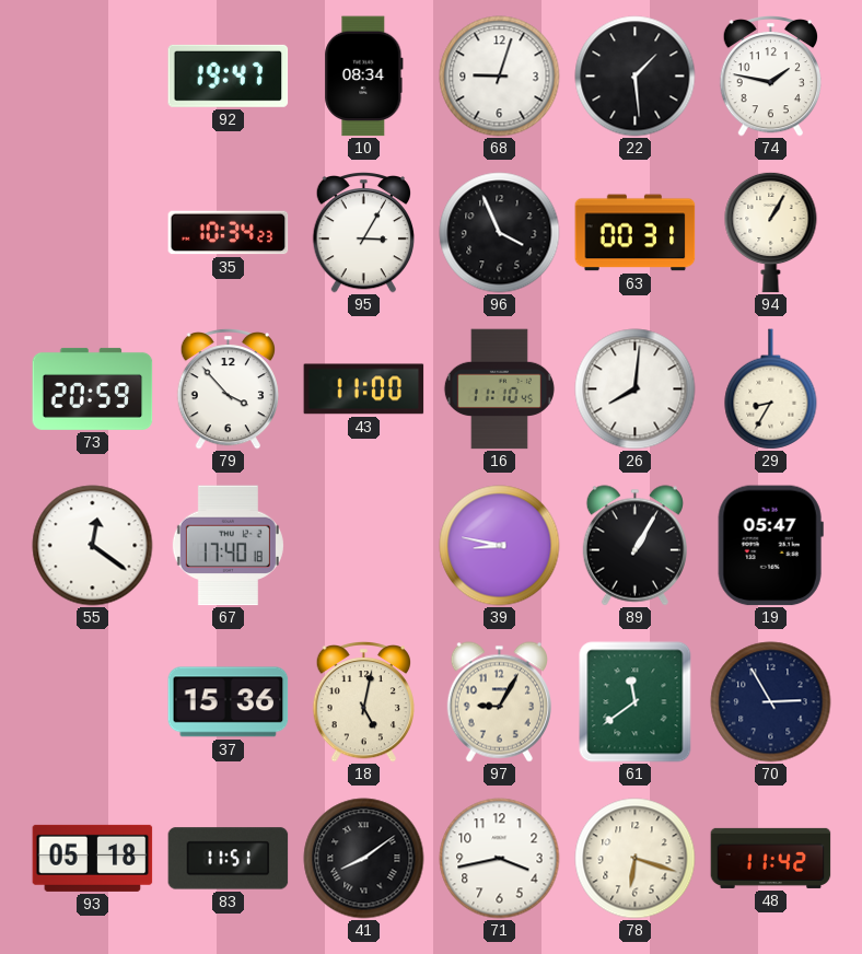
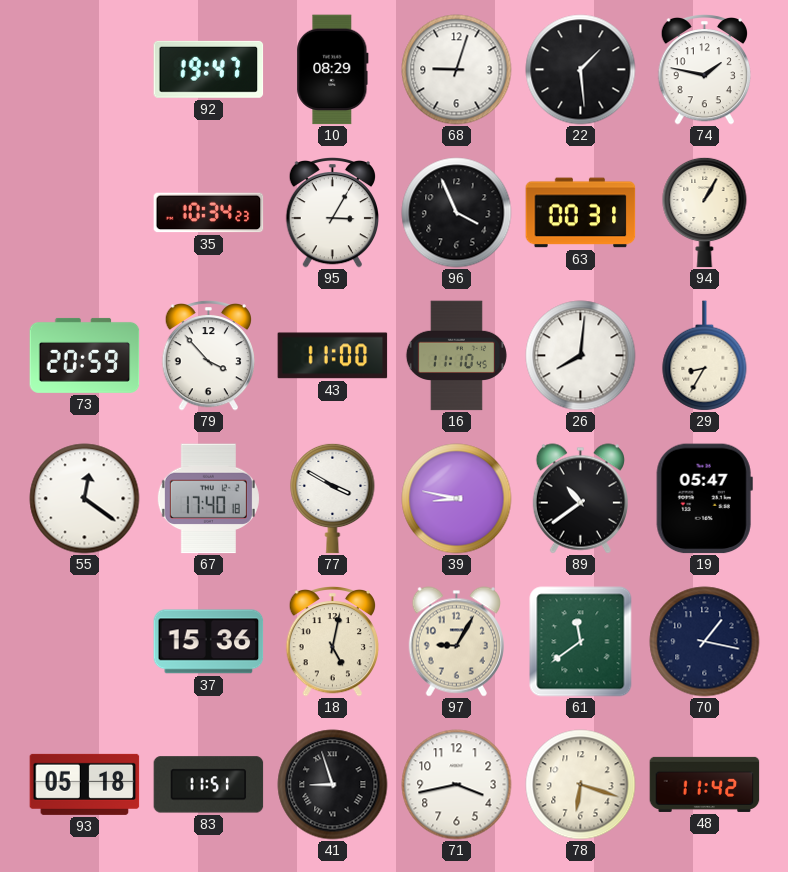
10: 08:34 -> 08:29
77: none -> 3:50
89: 1:05 -> 10:39
70: 2:55 -> 1:17
41: 8:09 -> 8:57
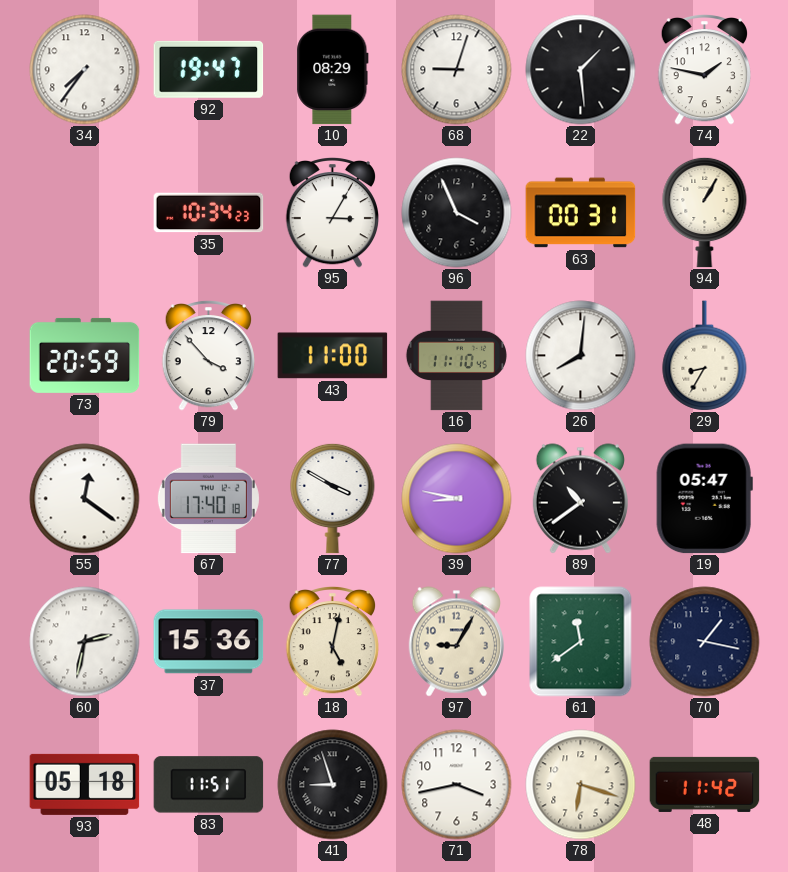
34: none -> 7:36
60: none -> 2:32
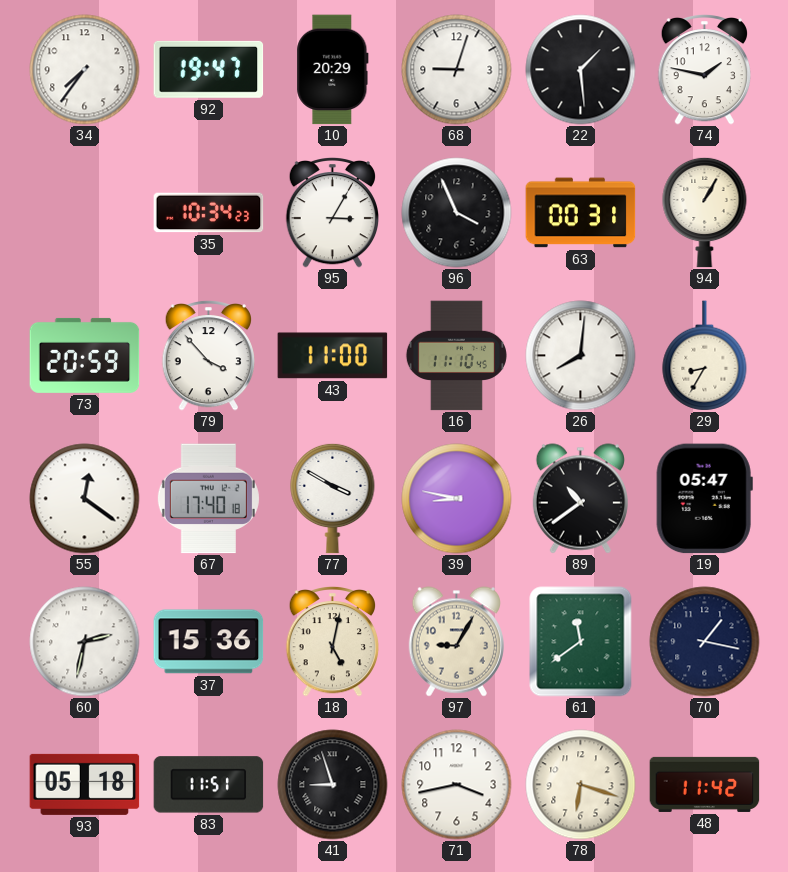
10: 08:29 -> 20:29
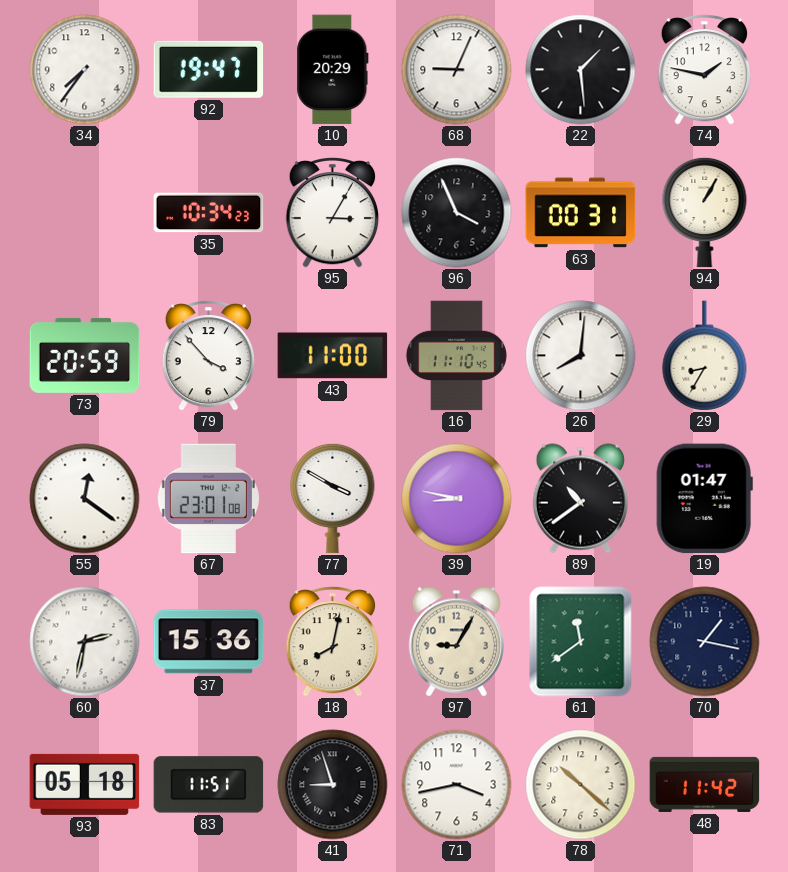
68: 9:03 -> 9:04
67: 17:40 -> 23:01
19: 05:47 -> 01:47
18: 5:02 -> 8:02
78: 6:18 -> 10:22
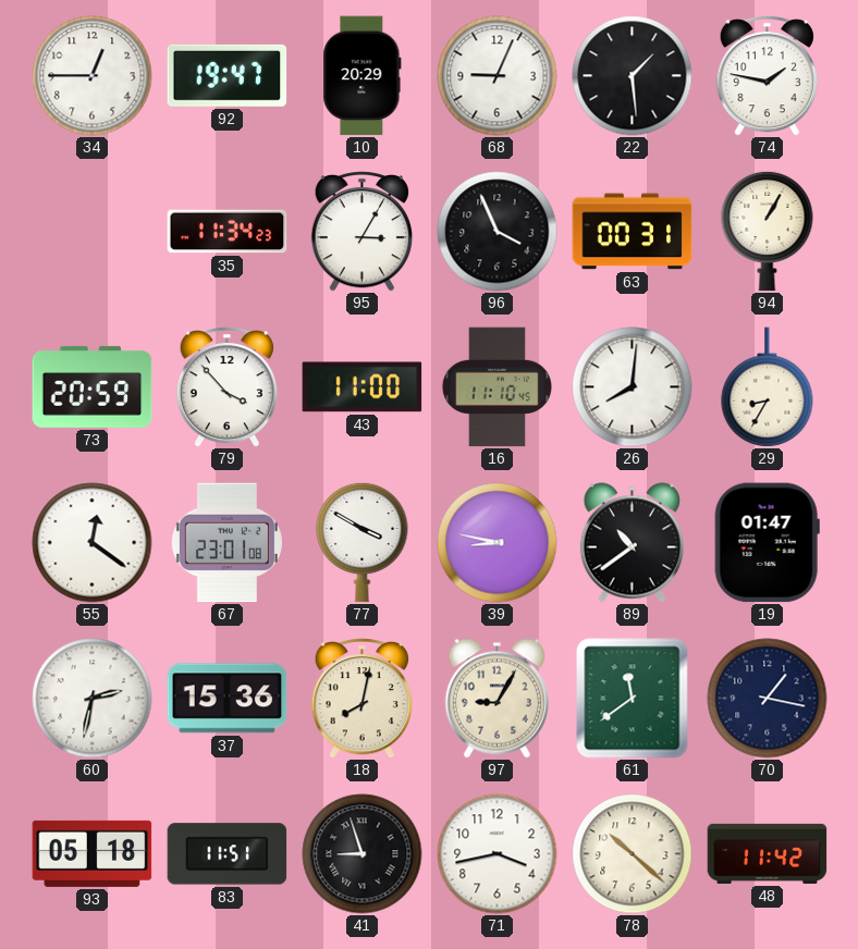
34: 7:36 -> 12:45
35: 10:34 -> 11:34
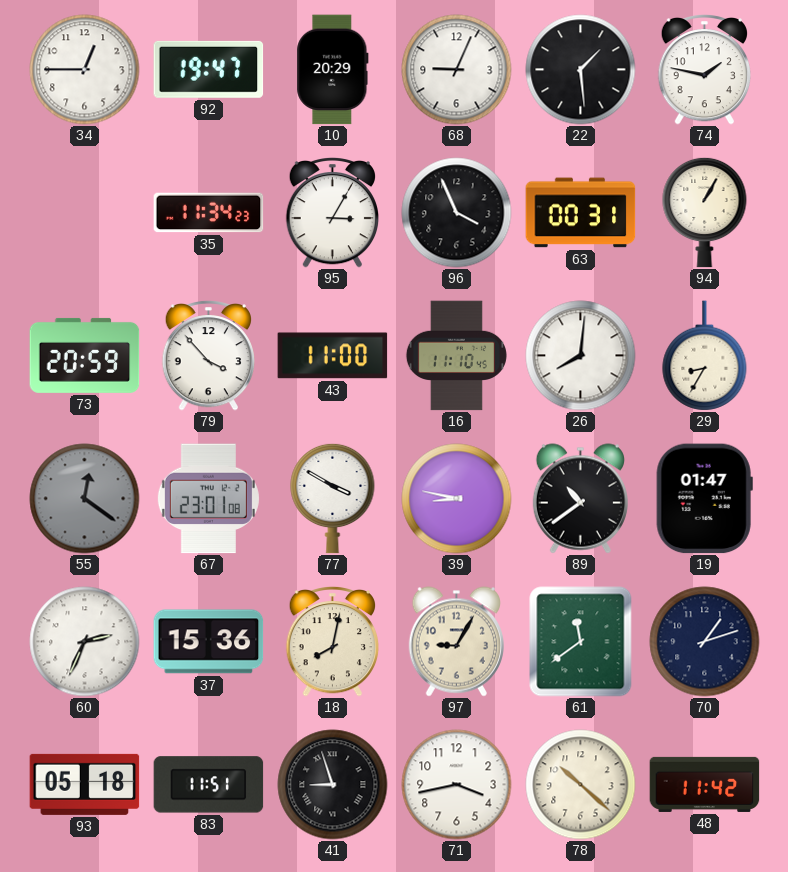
55 dial: white -> grey
60: 2:32 -> 2:34
70: 1:17 -> 1:12
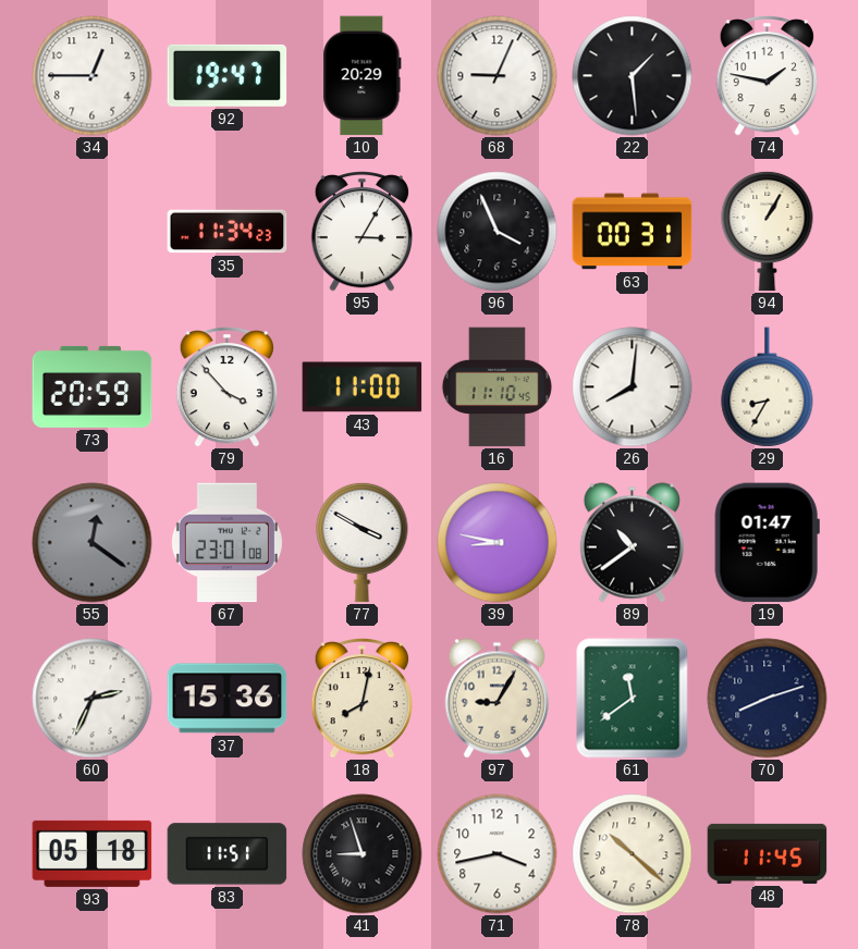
70: 1:12 -> 8:12
48: 11:42 -> 11:45
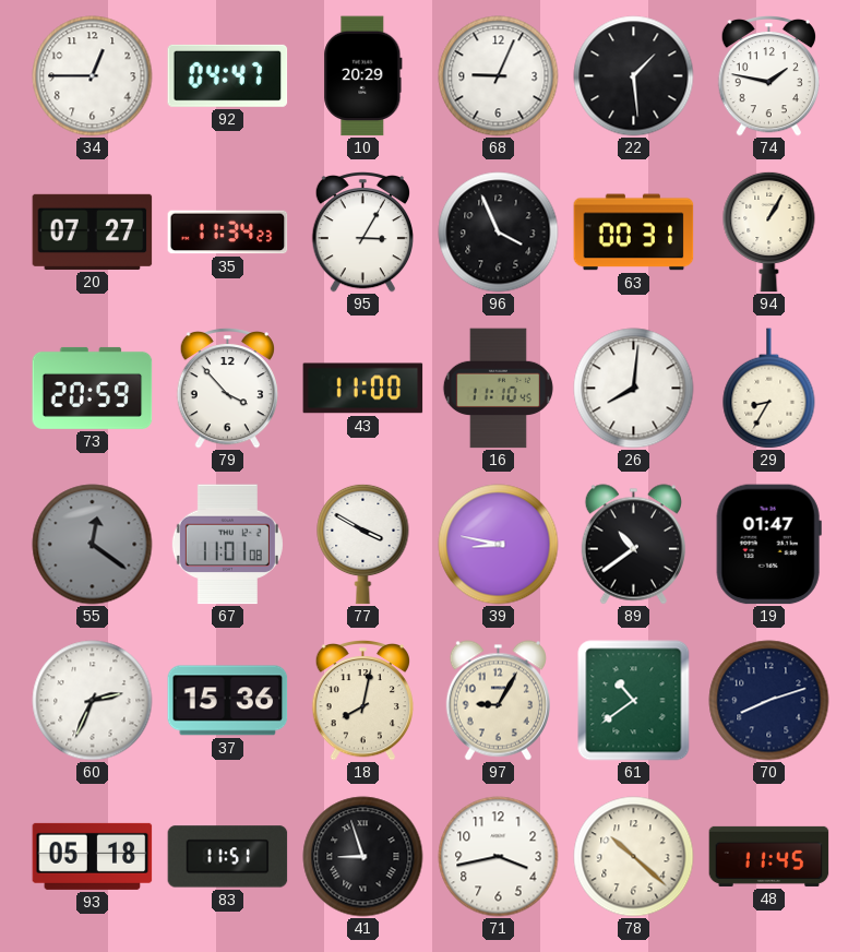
92: 19:47 -> 04:47
20: none -> 07:27
67: 23:01 -> 11:01
61: 11:39 -> 10:39
